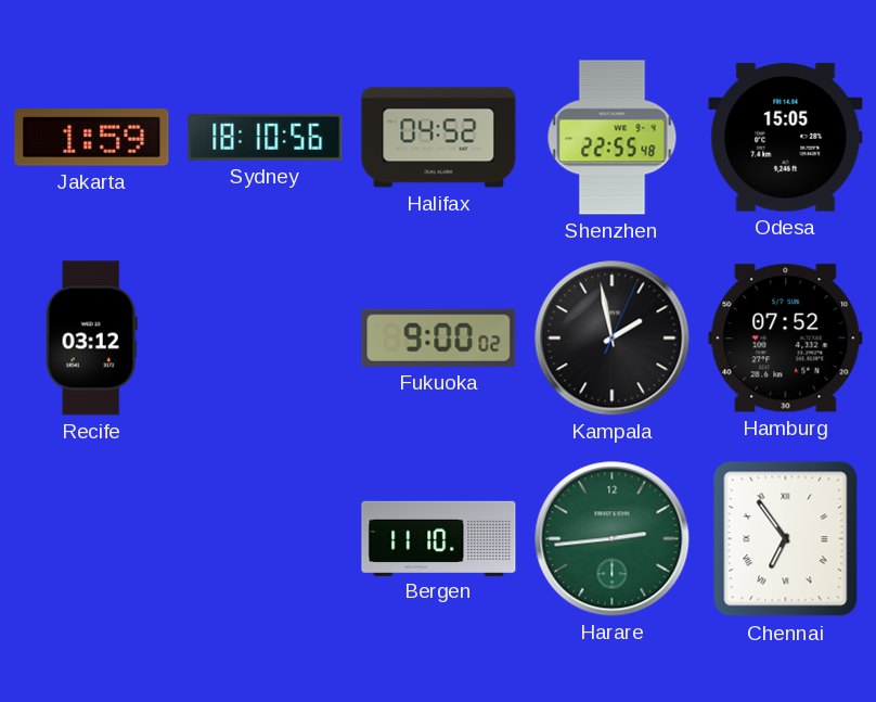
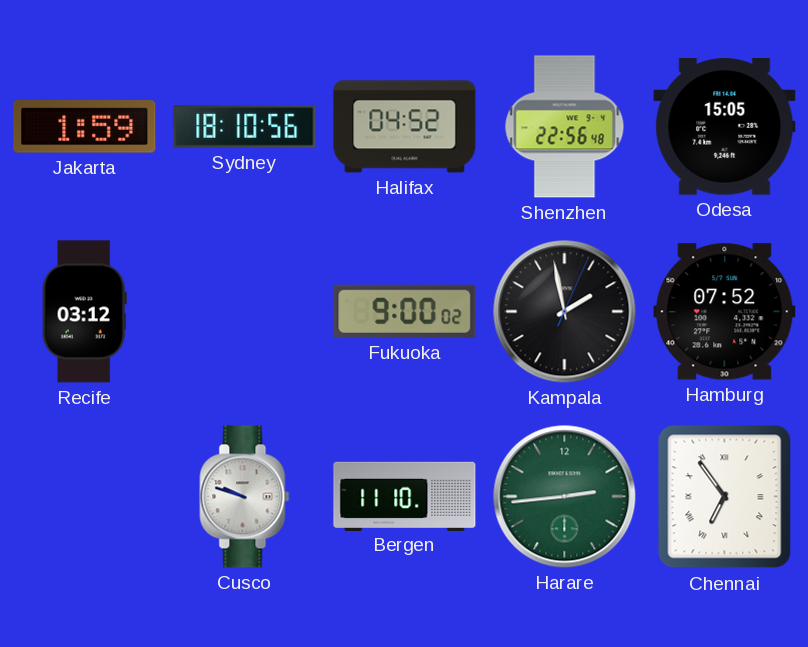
Shenzhen: 22:55 -> 22:56
Cusco: none -> 9:48
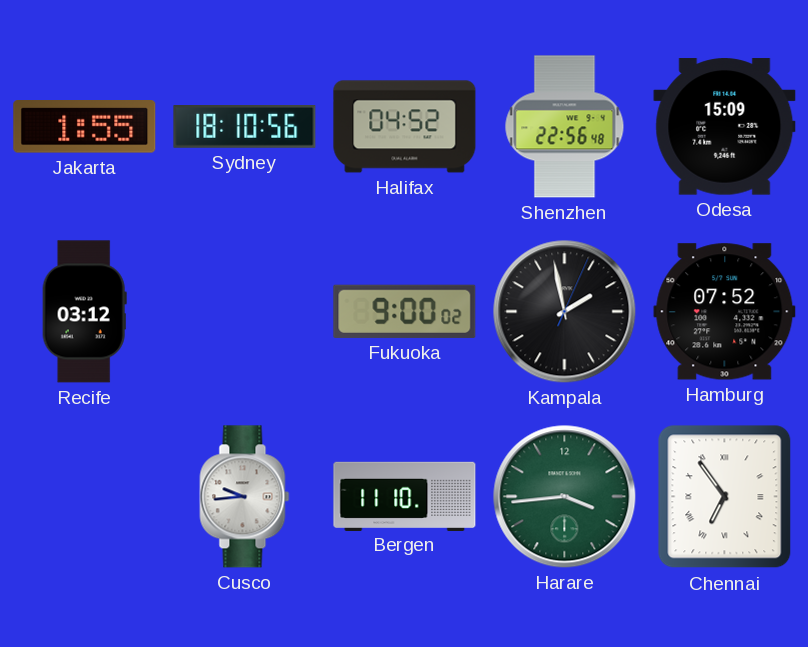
Jakarta: 1:59 -> 1:55
Odesa: 15:05 -> 15:09
Cusco: 9:48 -> 9:44
Harare: 2:44 -> 3:44
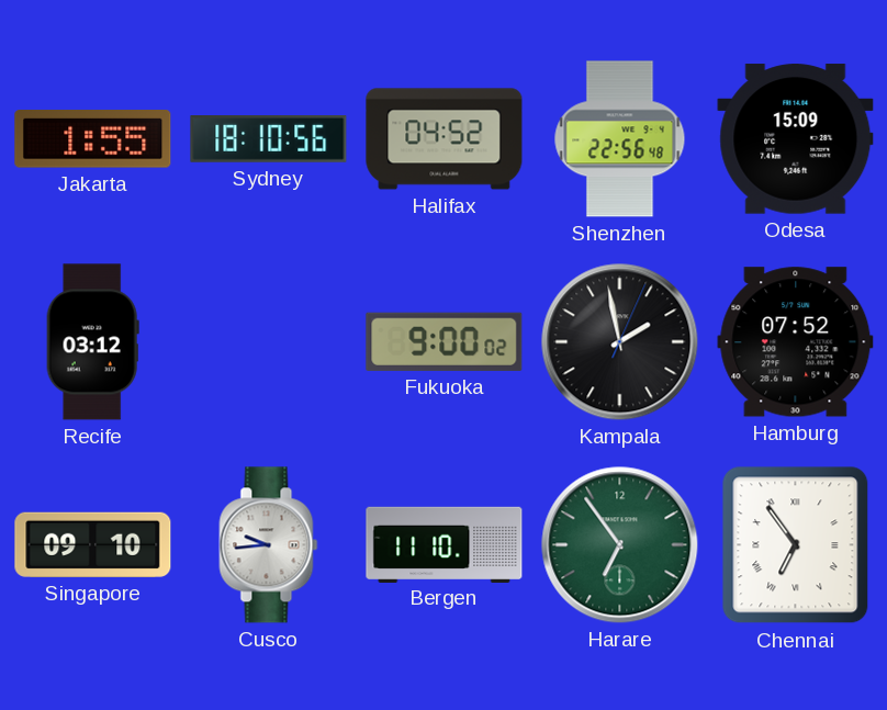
Singapore: none -> 09:10
Harare: 3:44 -> 6:54
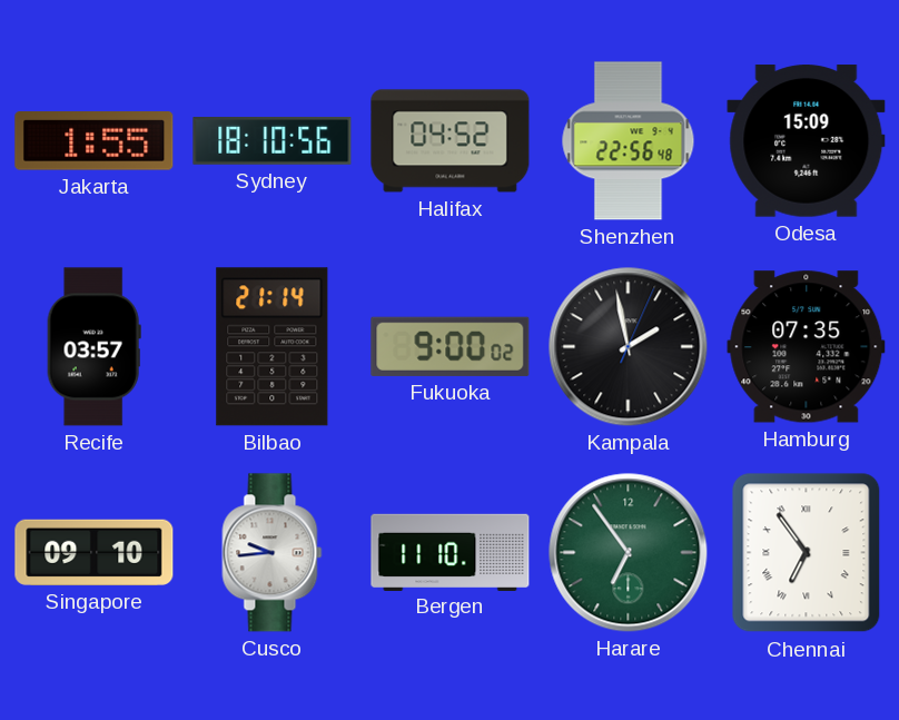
Recife: 03:12 -> 03:57
Bilbao: none -> 21:14
Hamburg: 07:52 -> 07:35
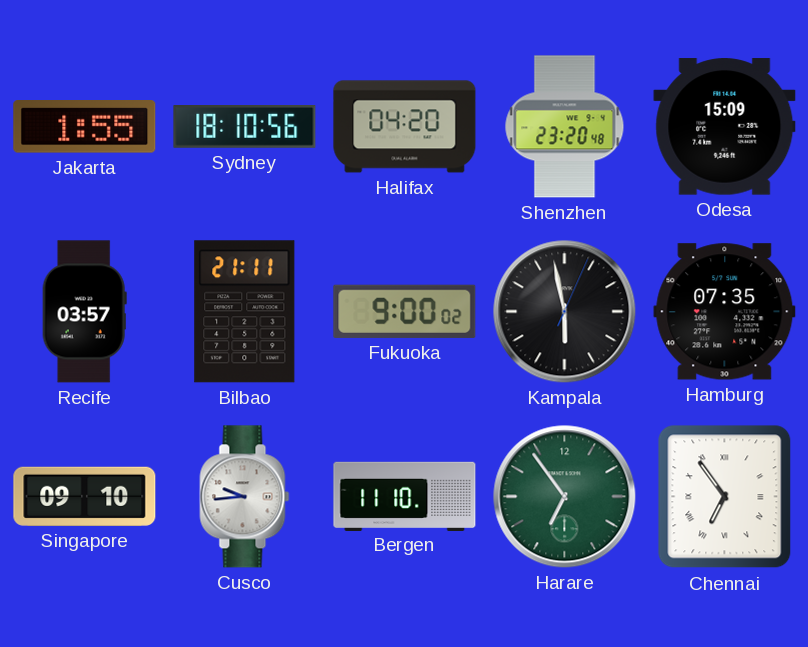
Halifax: 04:52 -> 04:20
Shenzhen: 22:56 -> 23:20
Bilbao: 21:14 -> 21:11
Kampala: 1:58 -> 5:58
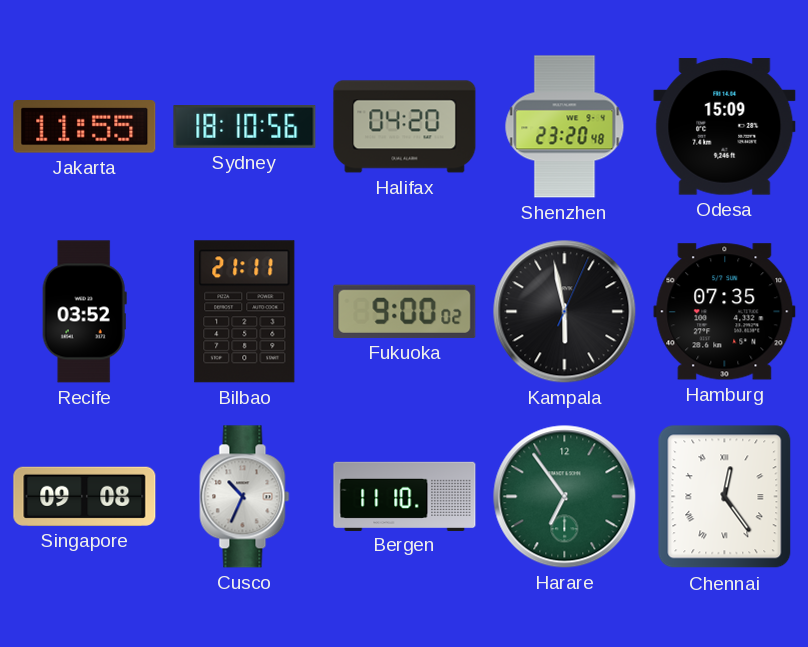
Jakarta: 1:55 -> 11:55
Recife: 03:57 -> 03:52
Singapore: 09:10 -> 09:08
Cusco: 9:44 -> 10:34
Chennai: 6:54 -> 12:24
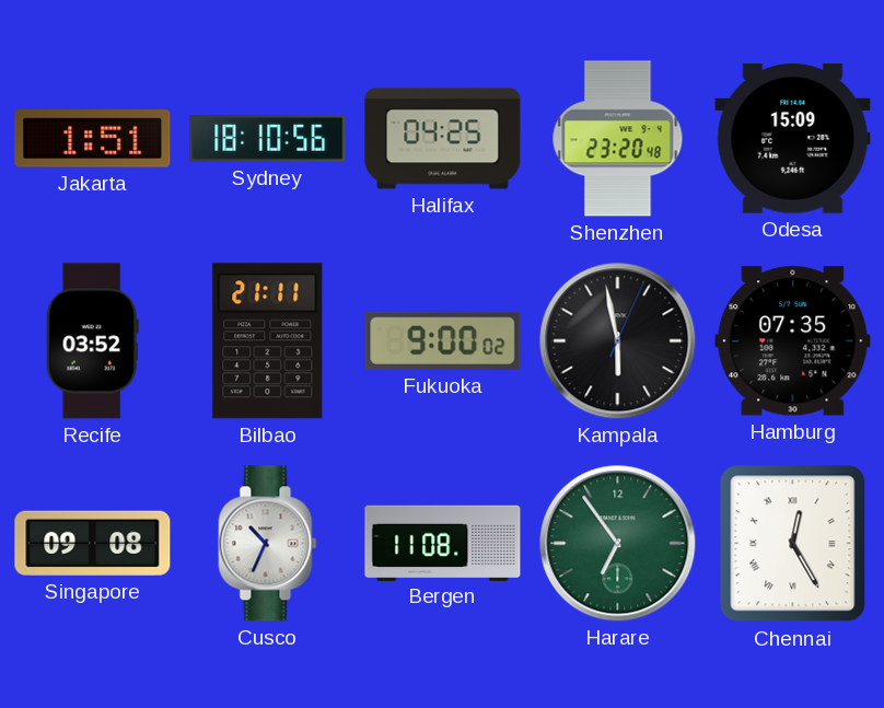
Jakarta: 11:55 -> 1:51
Halifax: 04:20 -> 04:25
Bergen: 11:10 -> 11:08
Chennai: 12:24 -> 12:25
